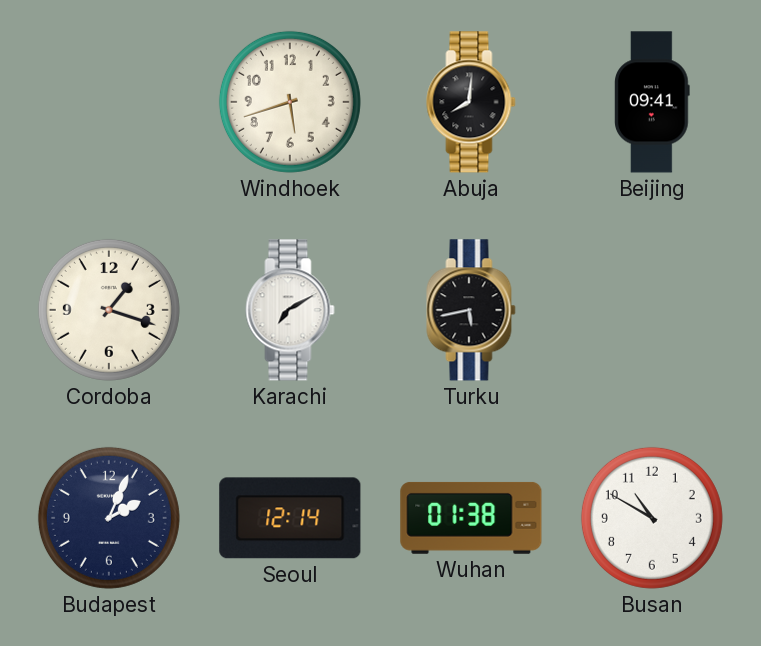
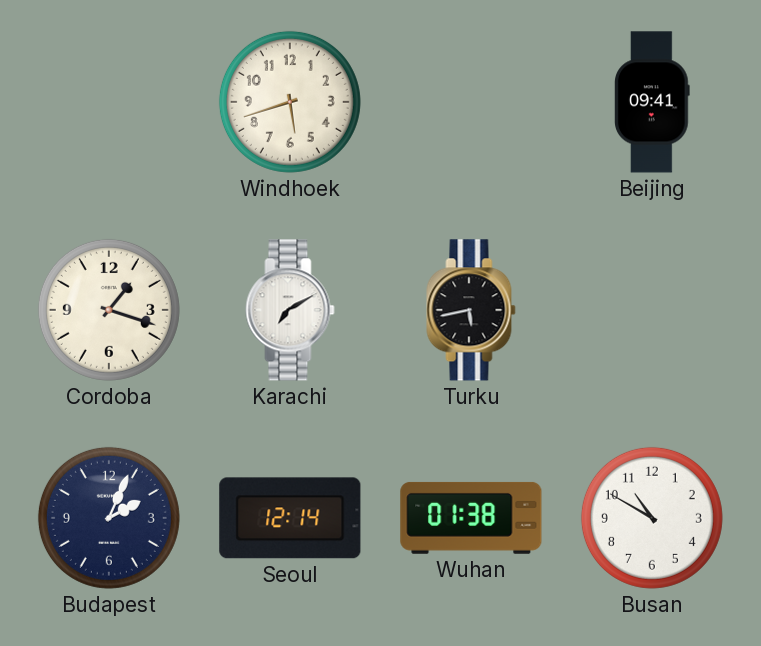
Abuja: 8:01 -> none
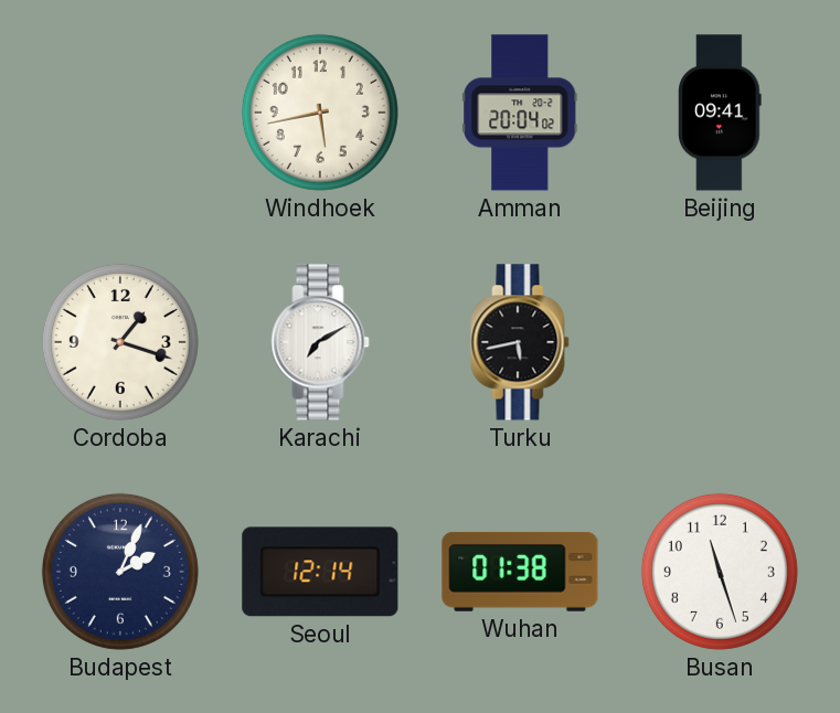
Windhoek: 5:42 -> 5:43
Amman: none -> 20:04
Busan: 10:50 -> 11:27
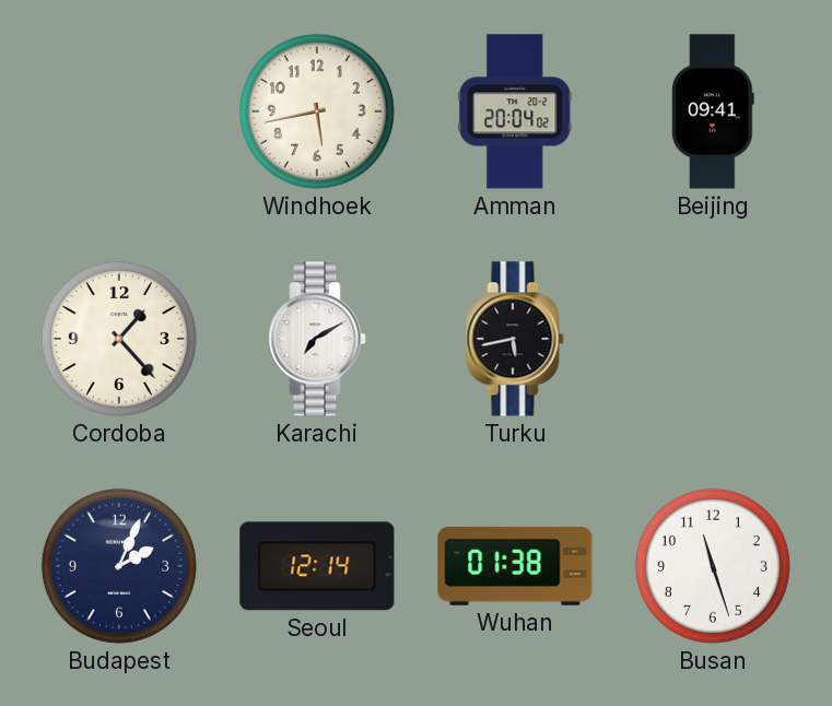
Cordoba: 1:18 -> 1:23
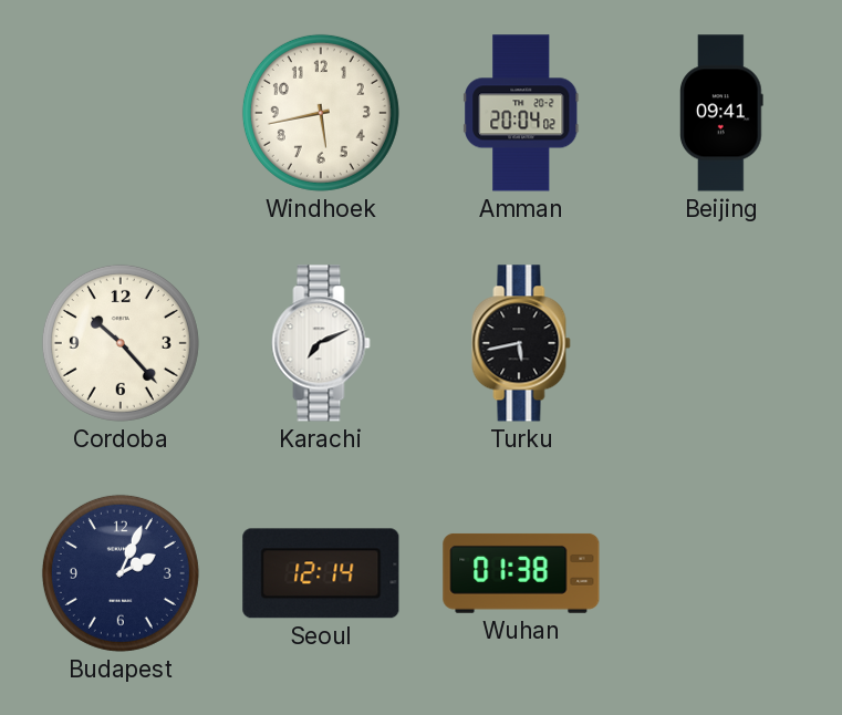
Cordoba: 1:23 -> 10:23
Karachi: 7:10 -> 7:11
Busan: 11:27 -> none
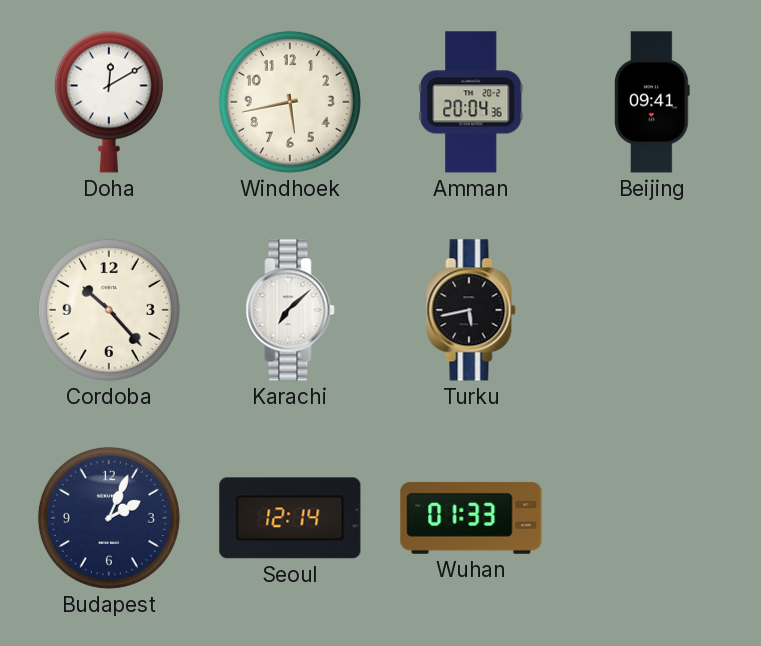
Doha: none -> 12:10
Amman: 20:04:02 -> 20:04:36
Karachi: 7:11 -> 7:08
Wuhan: 01:38 -> 01:33
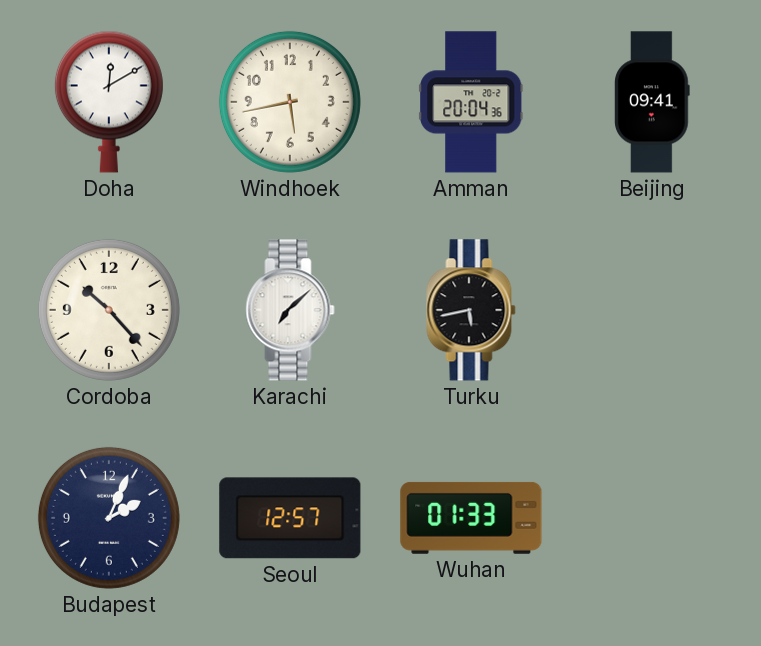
Seoul: 12:14 -> 12:57
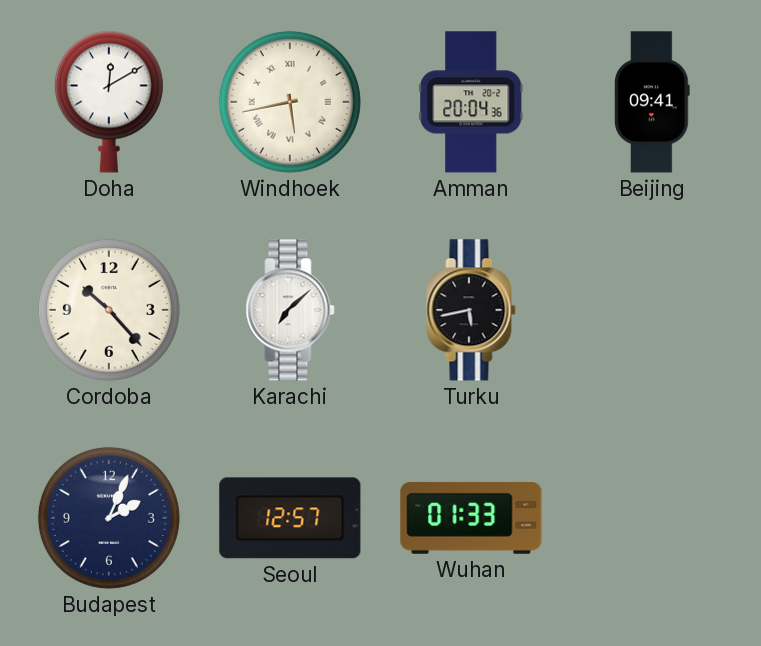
Windhoek numerals: Arabic -> Roman
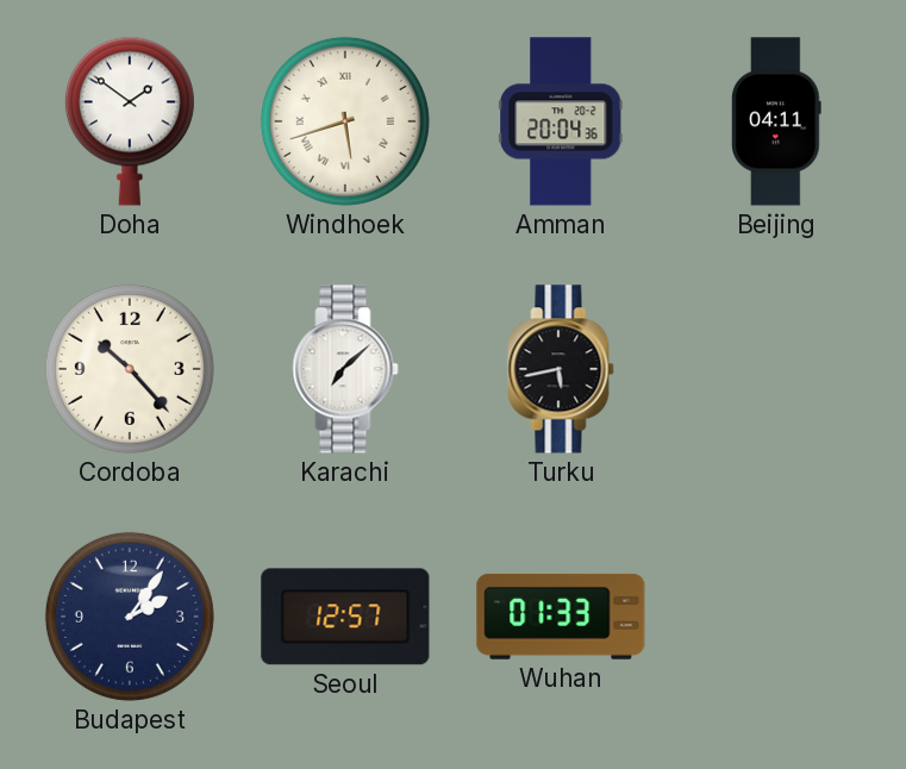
Doha: 12:10 -> 1:51
Windhoek: 5:43 -> 5:42
Beijing: 09:41 -> 04:11
Budapest: 2:04 -> 2:06
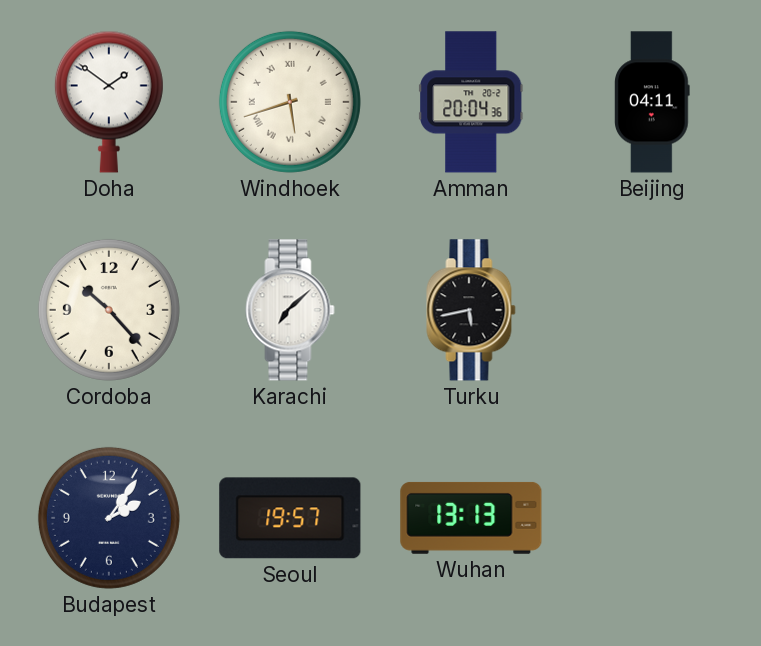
Seoul: 12:57 -> 19:57
Wuhan: 01:33 -> 13:13
